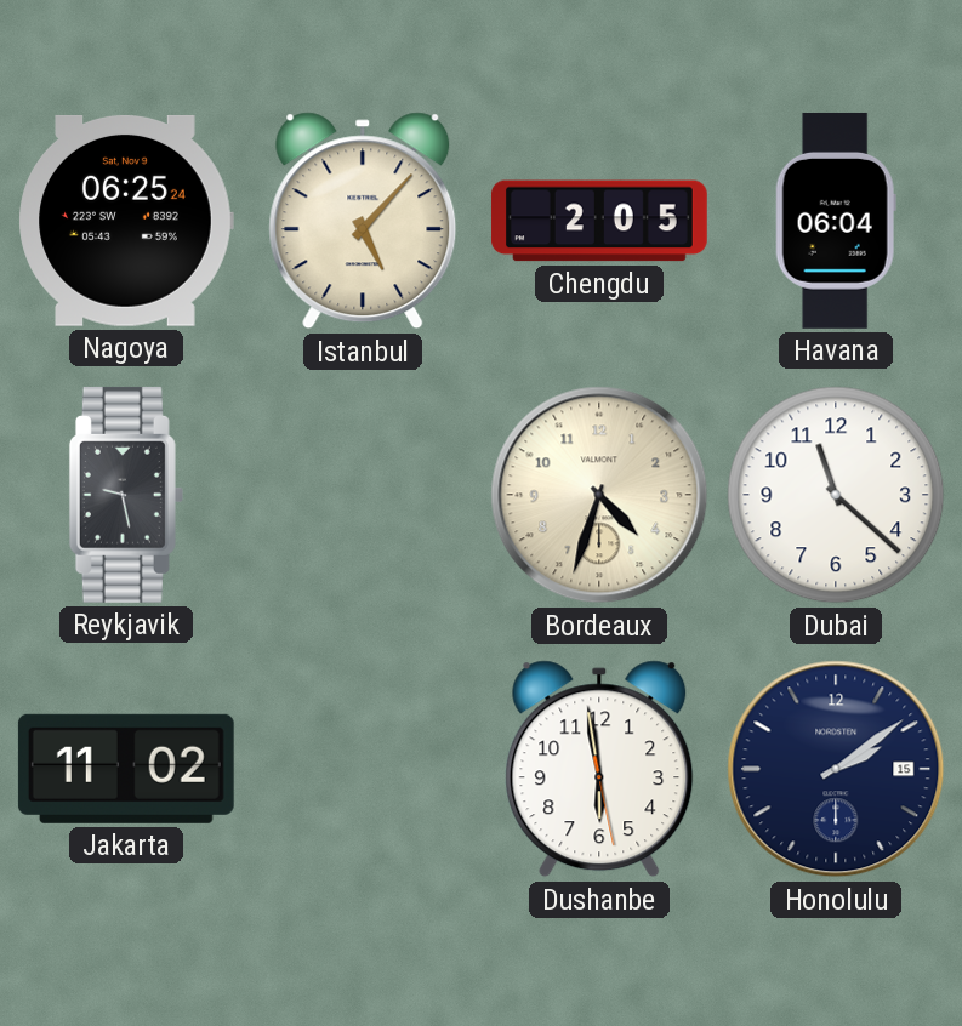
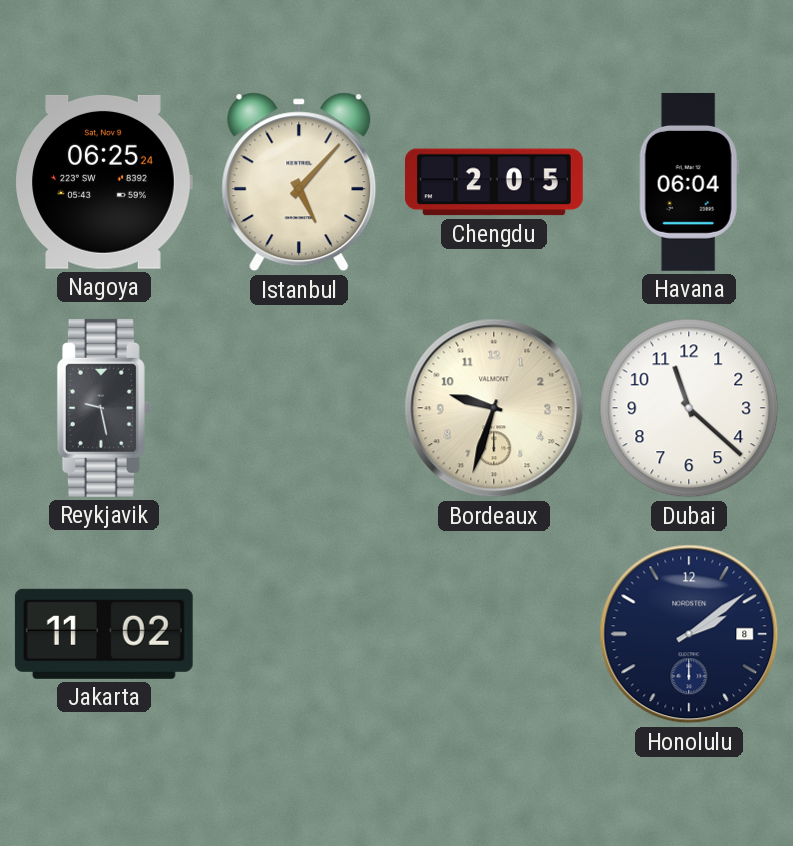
Bordeaux: 4:33 -> 9:33
Dushanbe: 5:58 -> none
Honolulu date: 15 -> 8
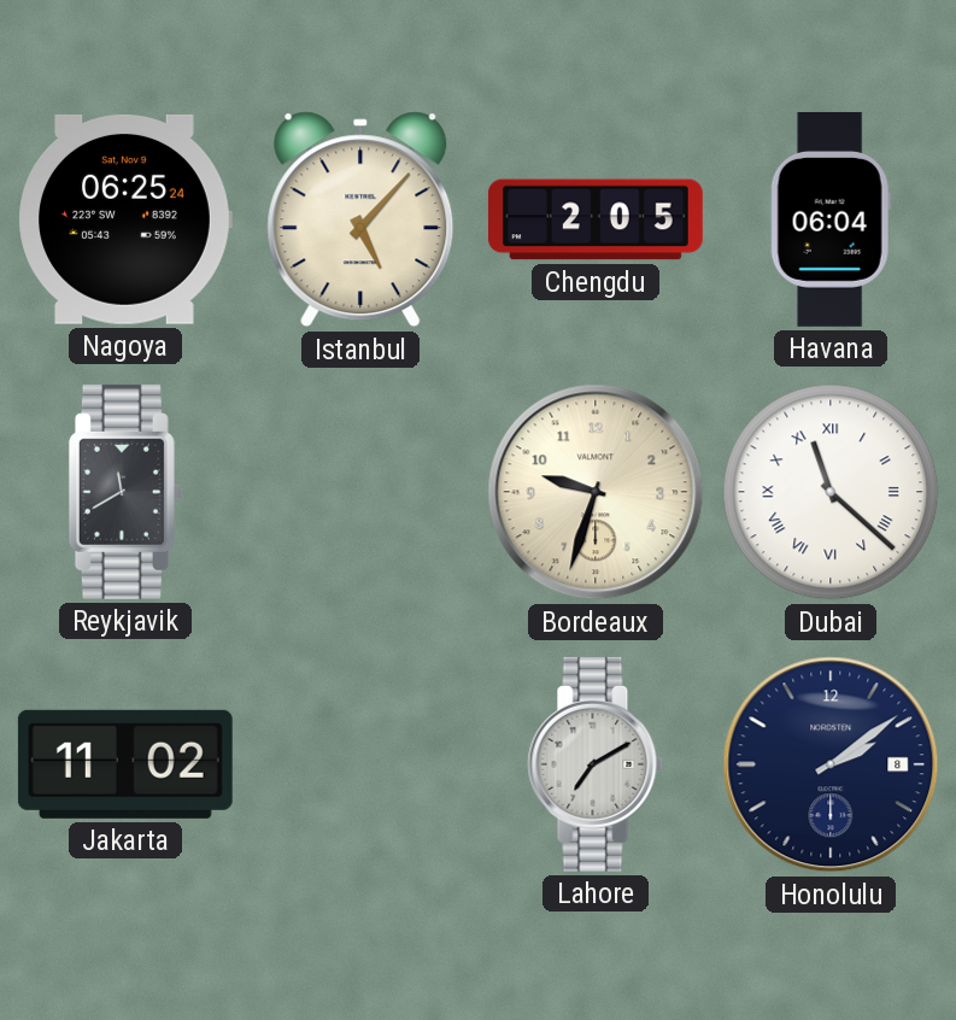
Reykjavik: 9:28 -> 11:40
Dubai numerals: Arabic -> Roman
Lahore: none -> 7:10
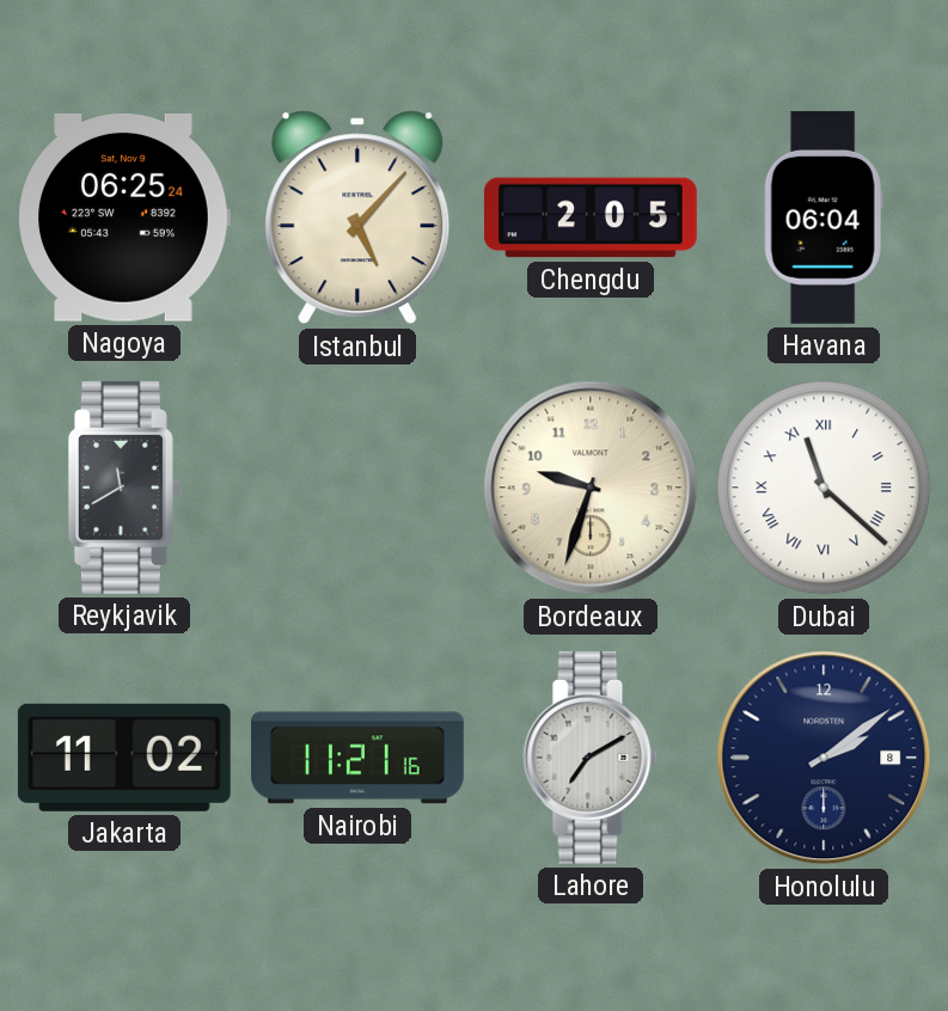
Nairobi: none -> 11:21
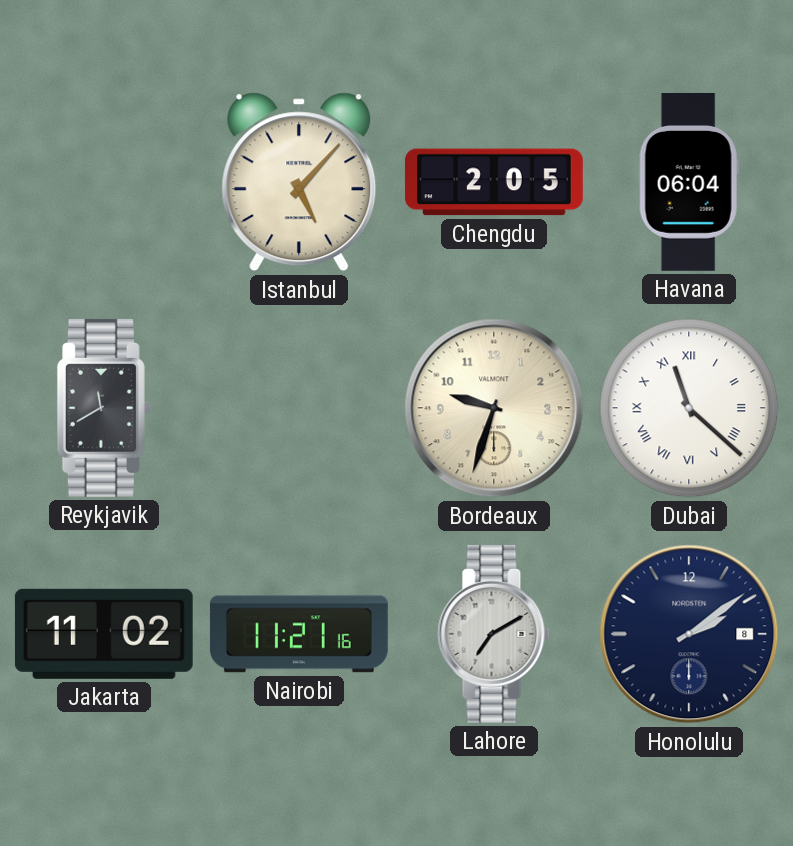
Nagoya: 06:25 -> none
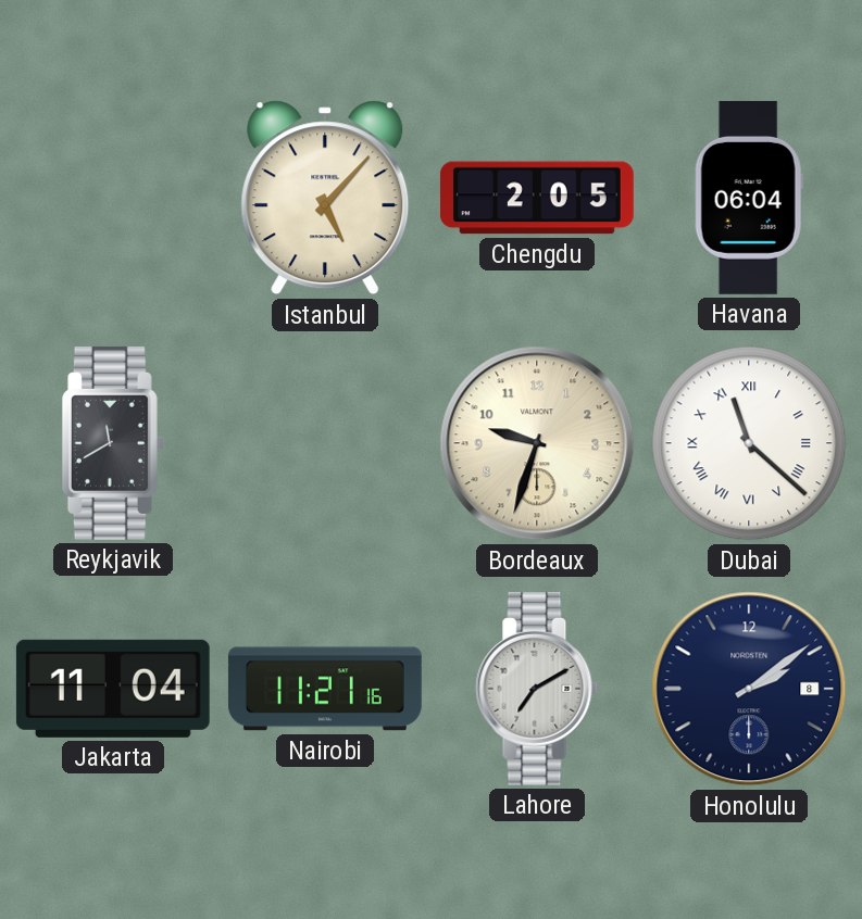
Jakarta: 11:02 -> 11:04
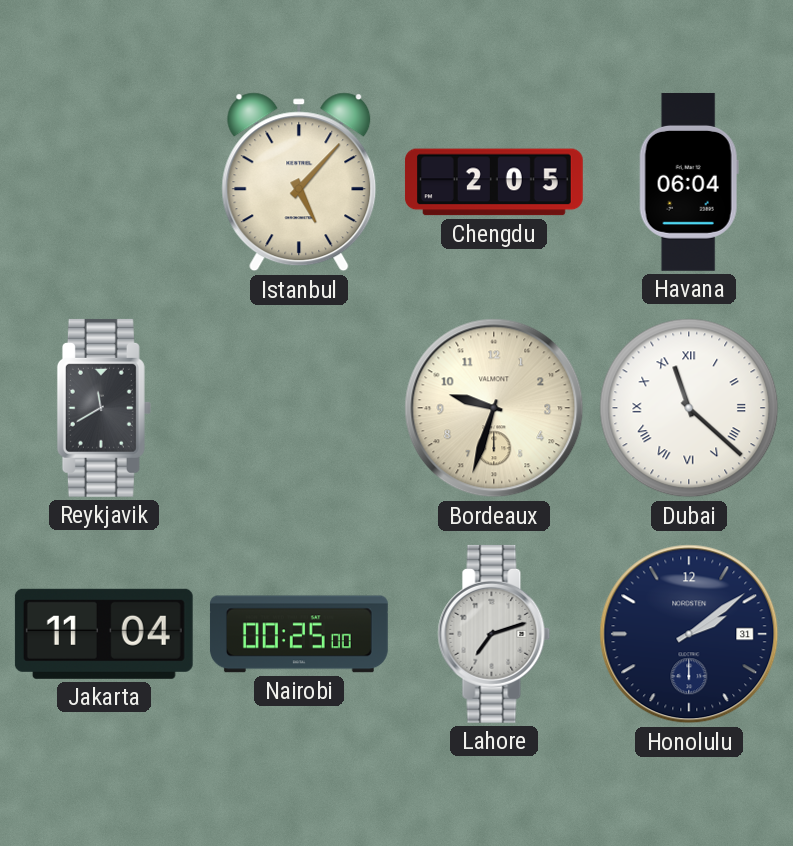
Nairobi: 11:21 -> 00:25
Lahore: 7:10 -> 7:12
Honolulu date: 8 -> 31
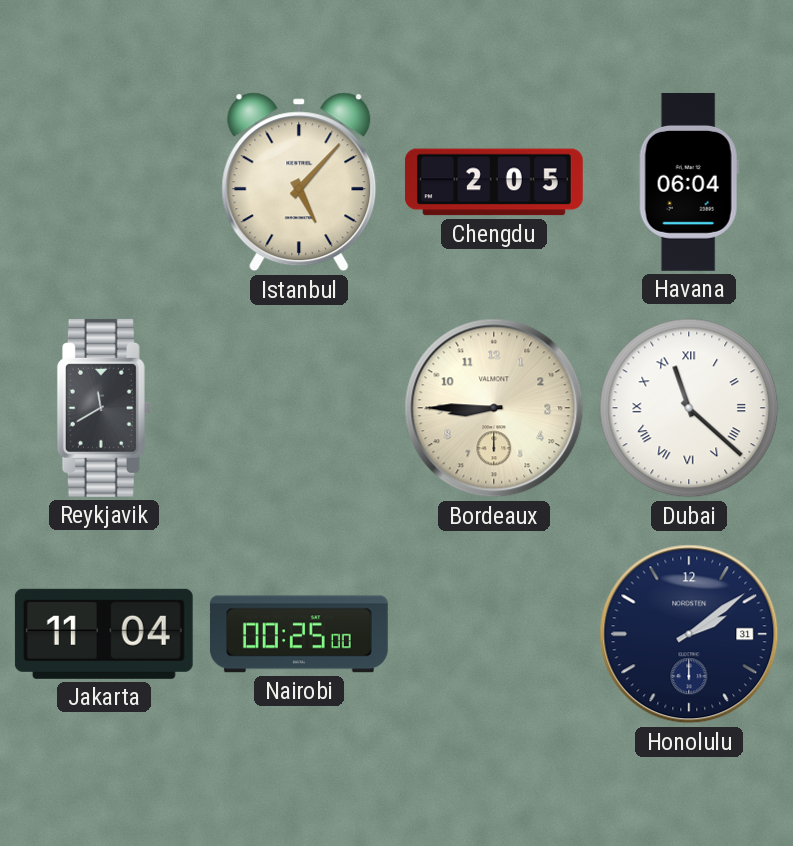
Bordeaux: 9:33 -> 8:45
Lahore: 7:12 -> none
